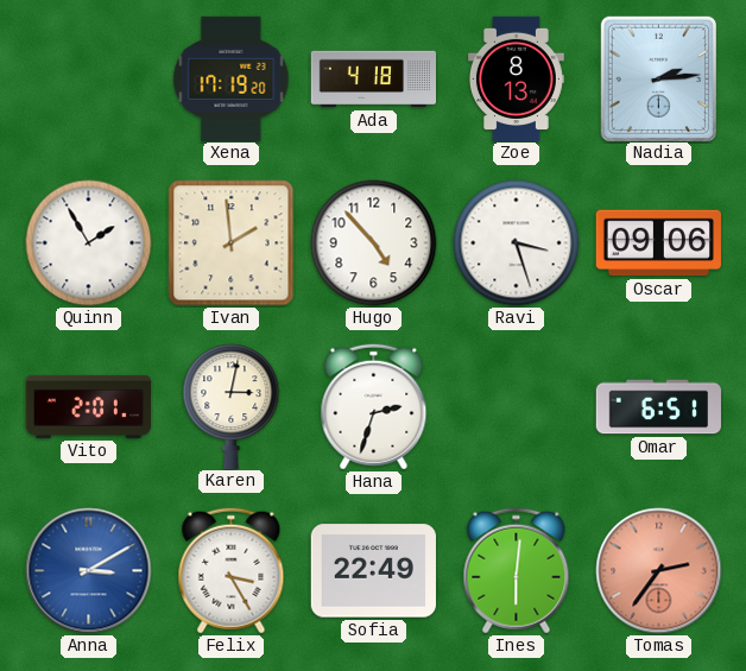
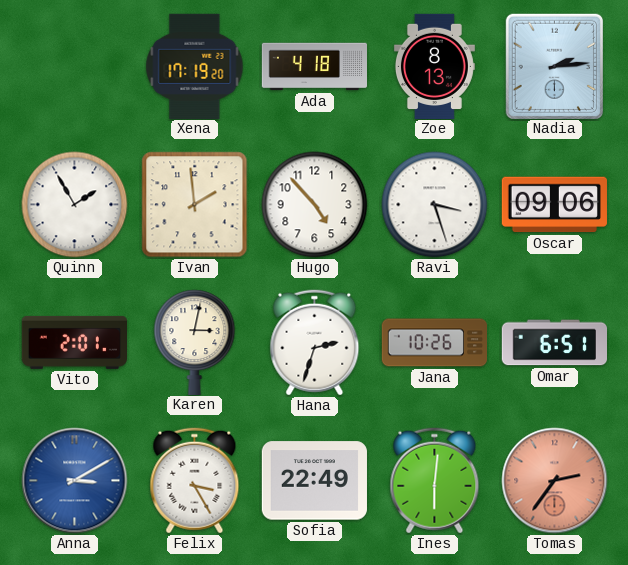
Jana: none -> 10:26
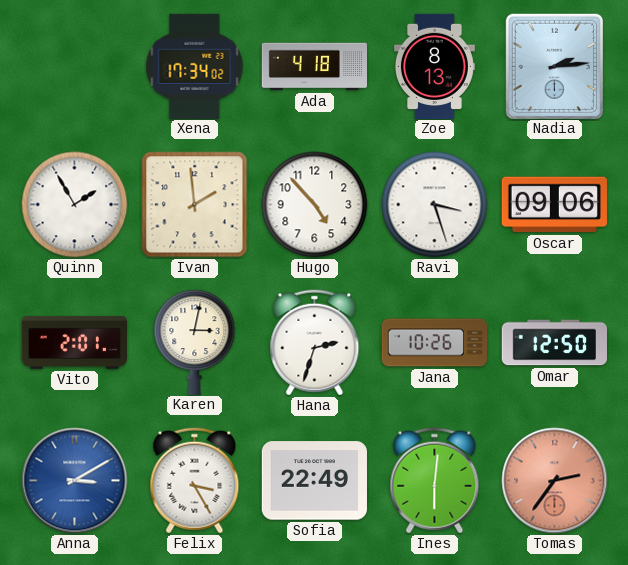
Xena: 17:19 -> 17:34
Omar: 6:51 -> 12:50
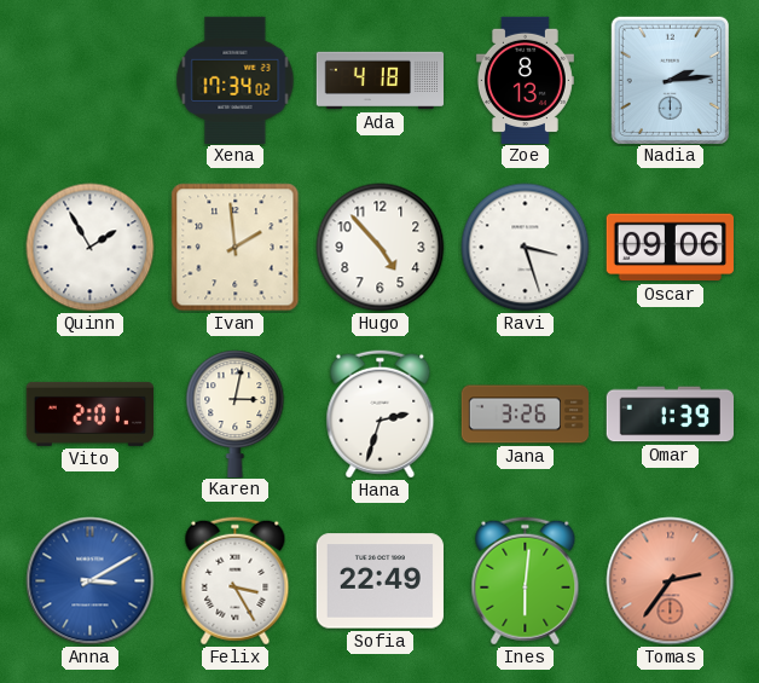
Jana: 10:26 -> 3:26
Omar: 12:50 -> 1:39
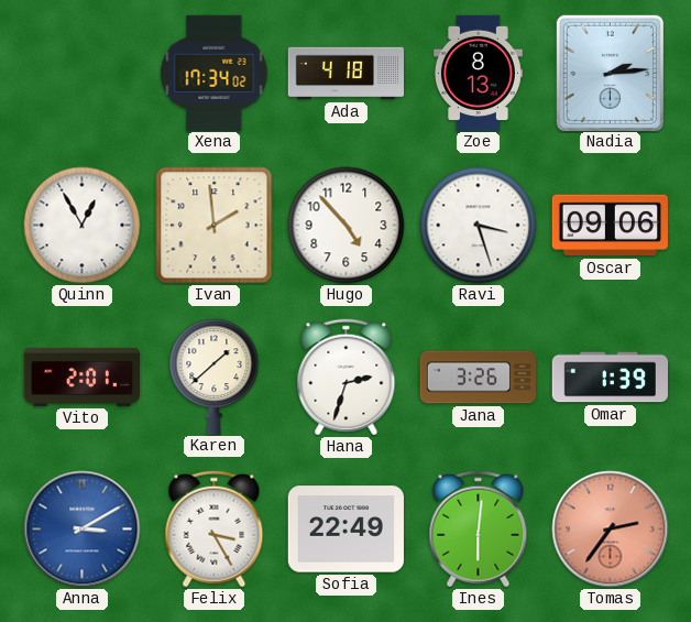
Quinn: 1:55 -> 12:55
Karen: 3:02 -> 1:38
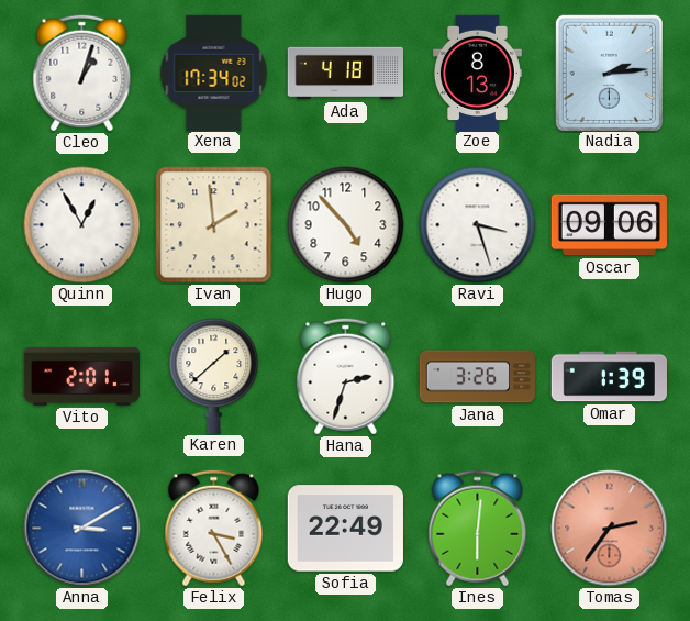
Cleo: none -> 1:03
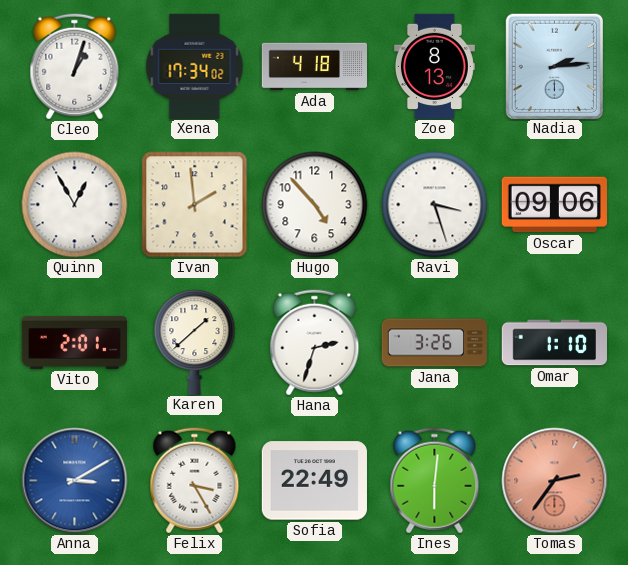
Omar: 1:39 -> 1:10
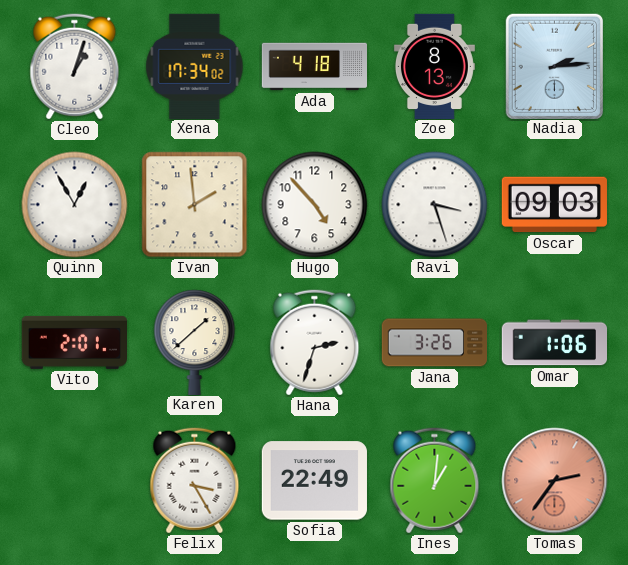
Oscar: 09:06 -> 09:03
Omar: 1:10 -> 1:06
Anna: 3:10 -> none
Ines: 6:01 -> 1:01
